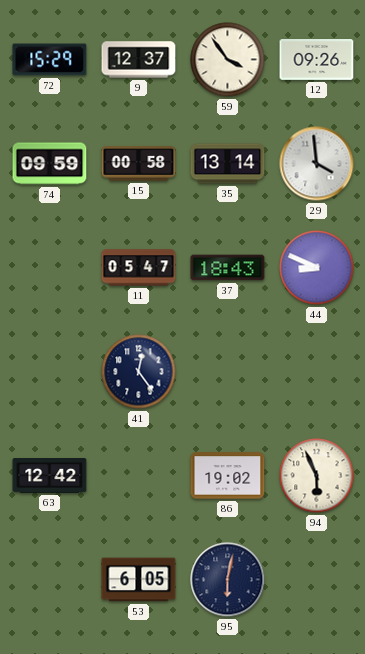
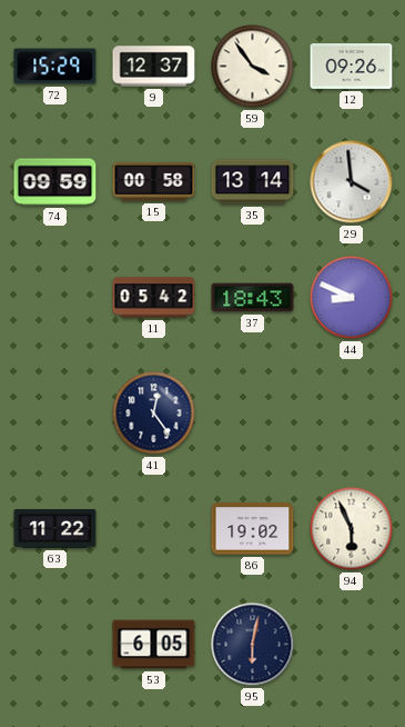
11: 05:47 -> 05:42
63: 12:42 -> 11:22
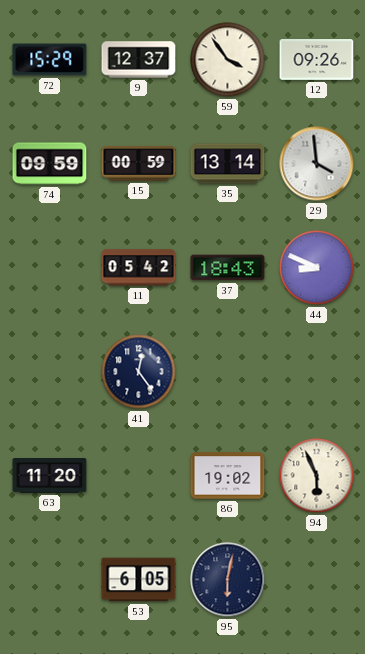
15: 00:58 -> 00:59
63: 11:22 -> 11:20
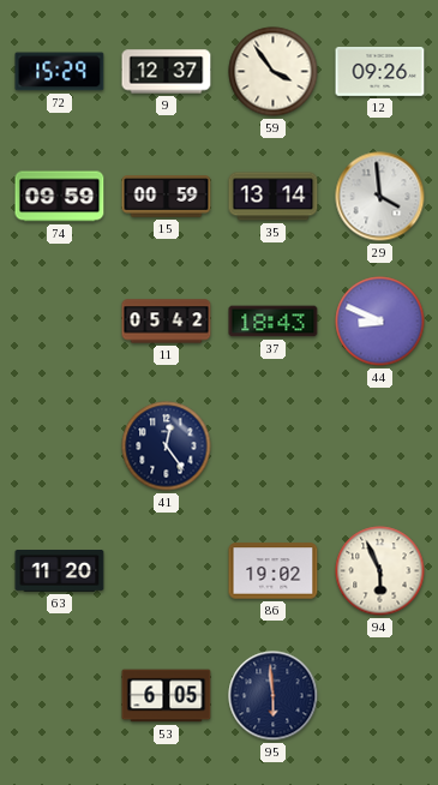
95: 6:02 -> 5:59
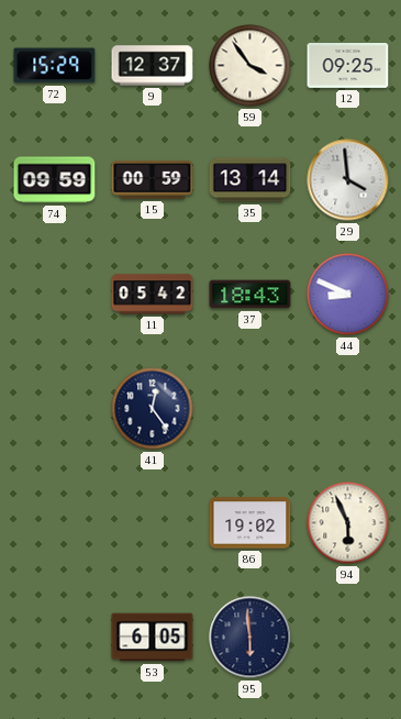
12: 09:26 -> 09:25
63: 11:20 -> none
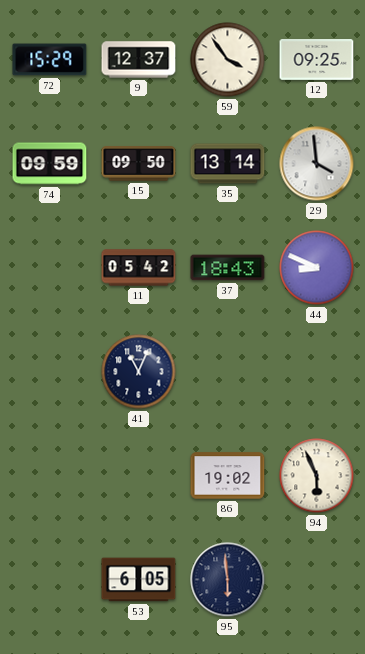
15: 00:59 -> 09:50
41: 12:24 -> 11:04
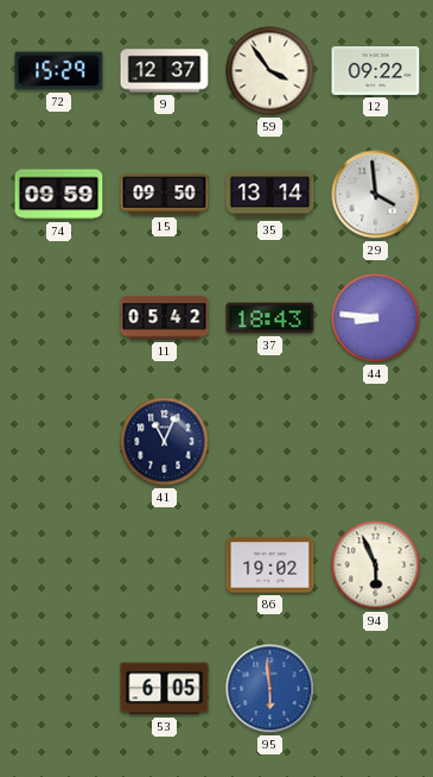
12: 09:25 -> 09:22
44: 8:49 -> 8:46
95 dial: navy -> blue
